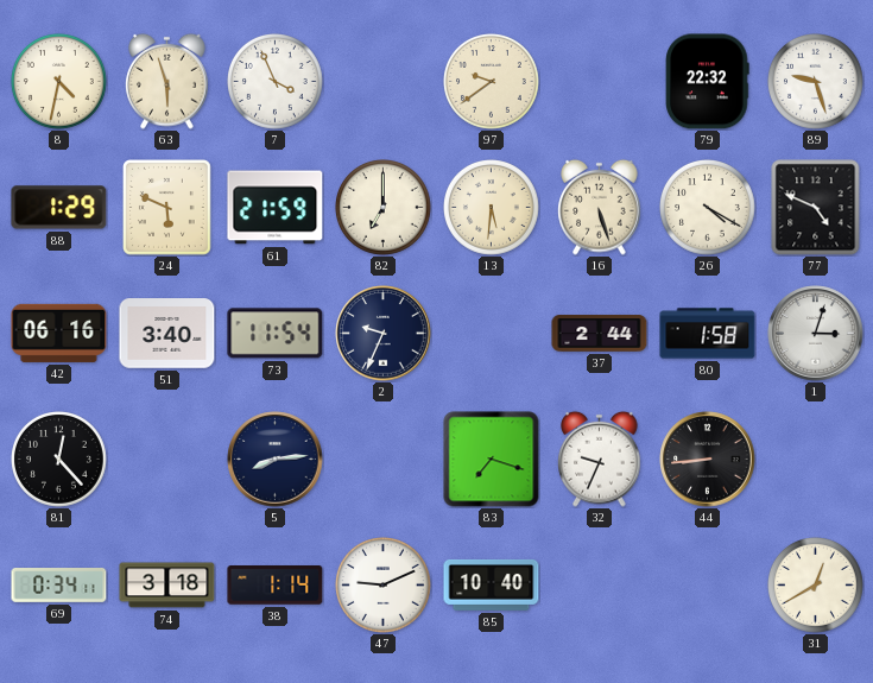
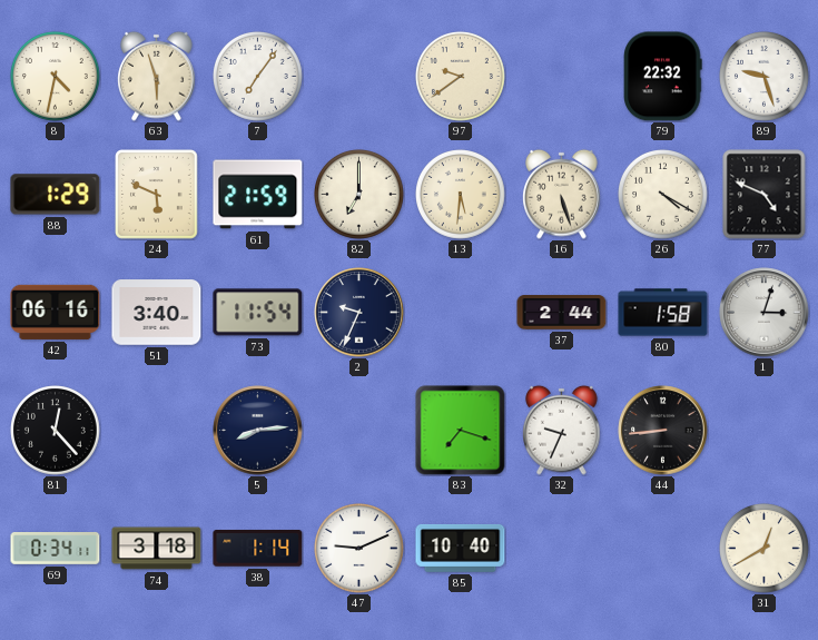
7: 3:56 -> 7:06
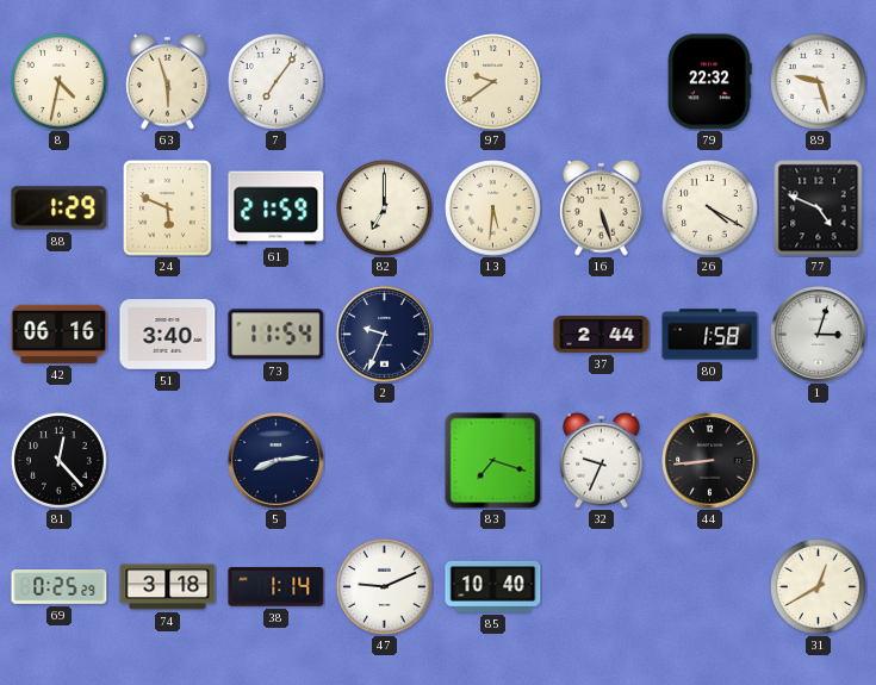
69: 0:34 -> 0:25
